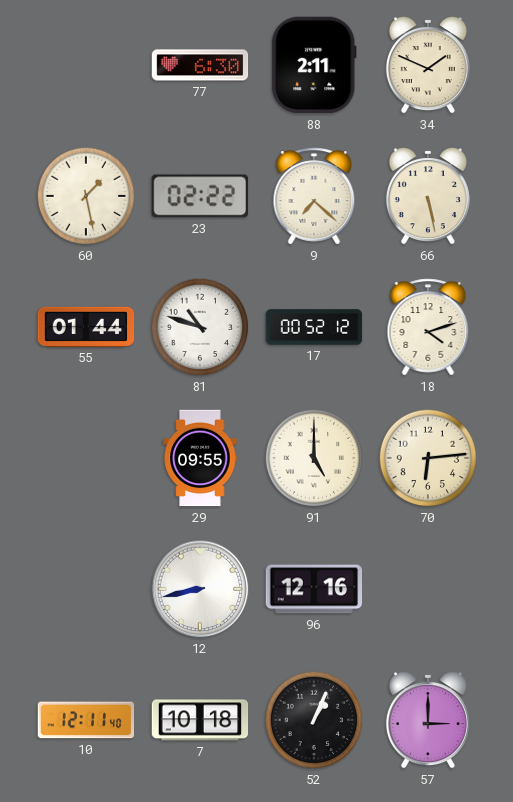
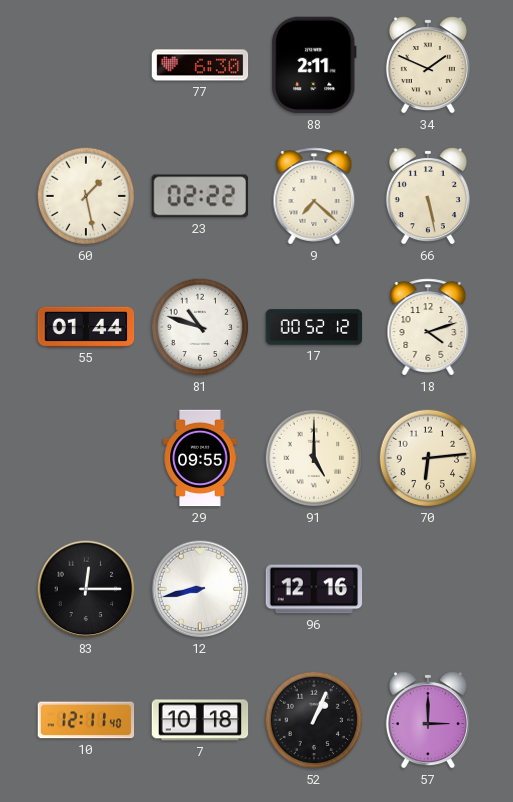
83: none -> 12:15
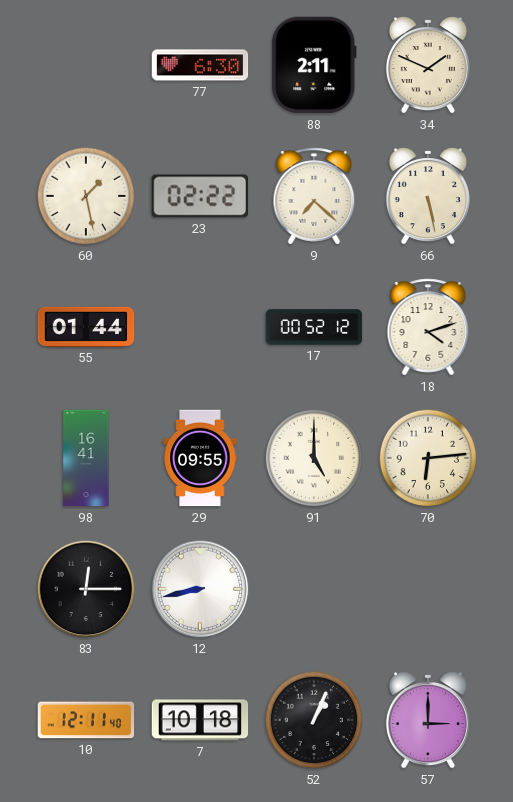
81: 10:48 -> none
98: none -> 16:41
96: 12:16 -> none
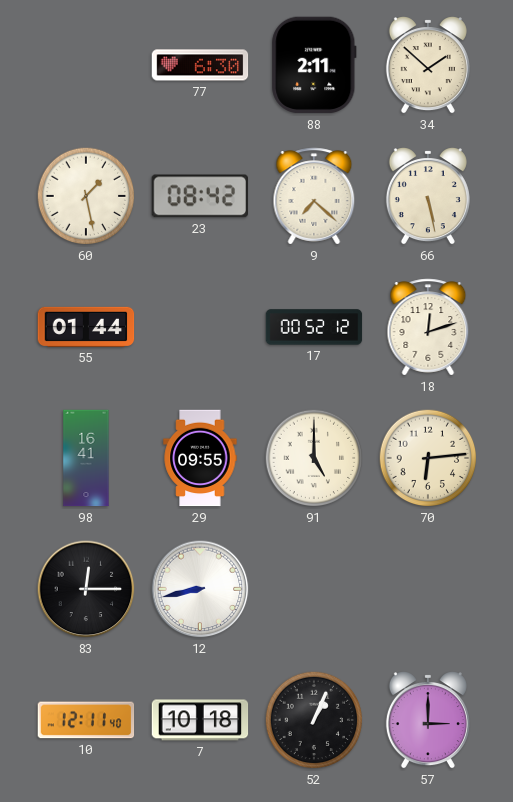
34: 1:49 -> 1:52
23: 02:22 -> 08:42
18: 4:12 -> 12:12
